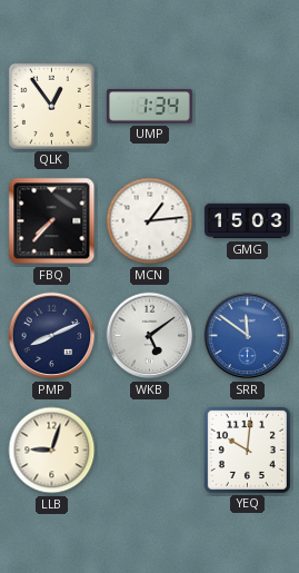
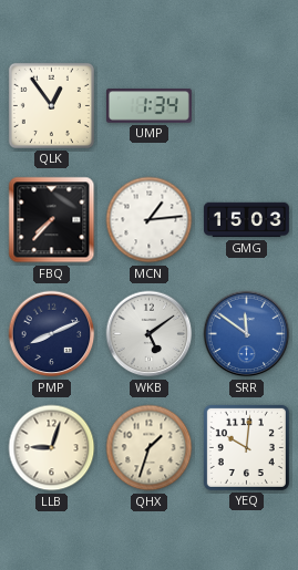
QHX: none -> 1:33
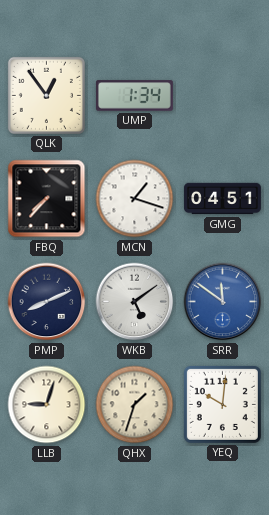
MCN: 1:14 -> 1:18
GMG: 15:03 -> 04:51
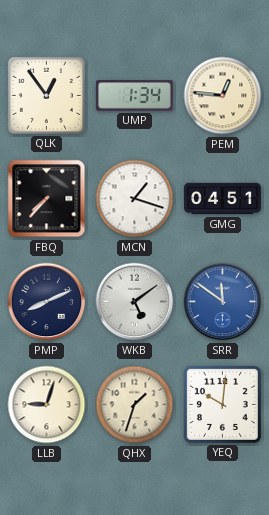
PEM: none -> 12:46
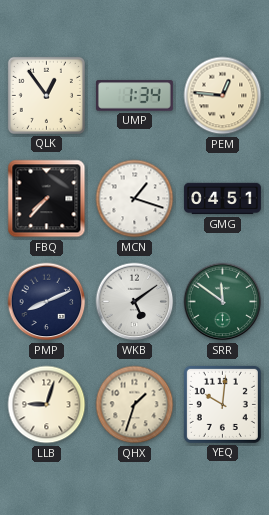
SRR dial: blue -> green
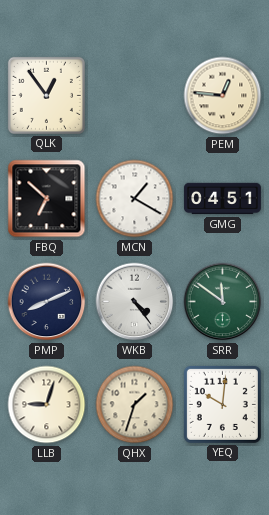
UMP: 1:34 -> none
FBQ: 7:37 -> 6:52
MCN: 1:18 -> 1:20
WKB: 5:09 -> 4:24
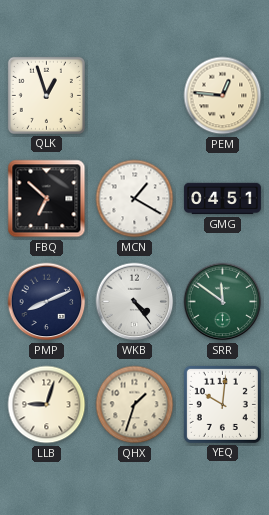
QLK: 12:54 -> 12:57
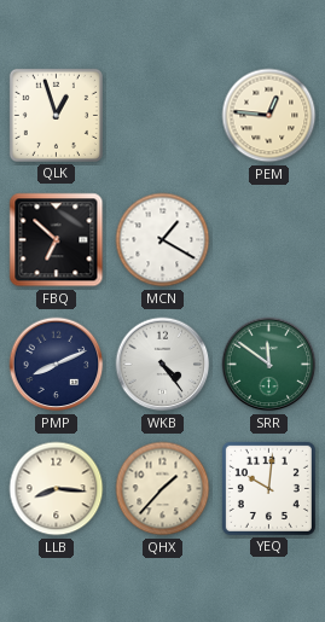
GMG: 04:51 -> none
LLB: 9:03 -> 8:16
QHX: 1:33 -> 1:37
